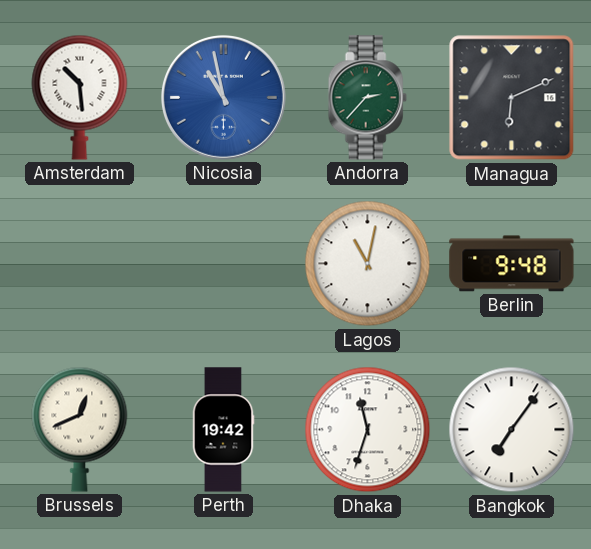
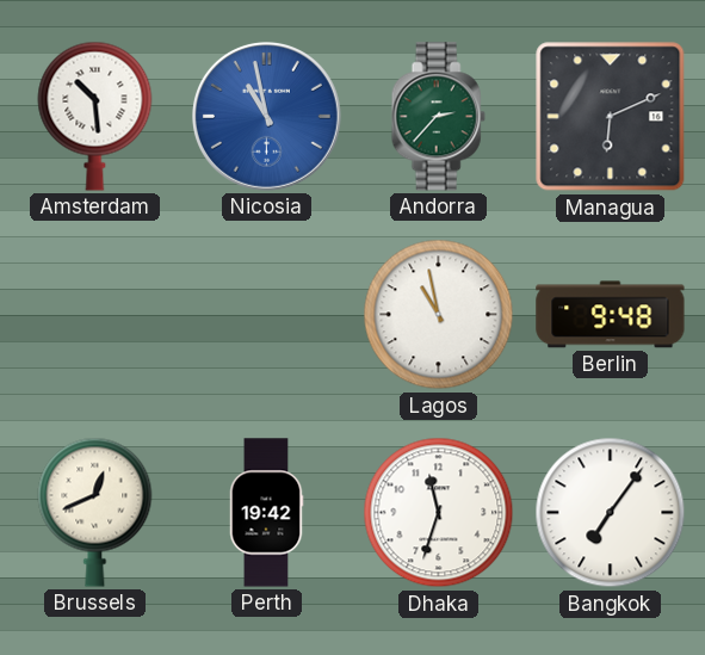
Lagos: 11:02 -> 10:58
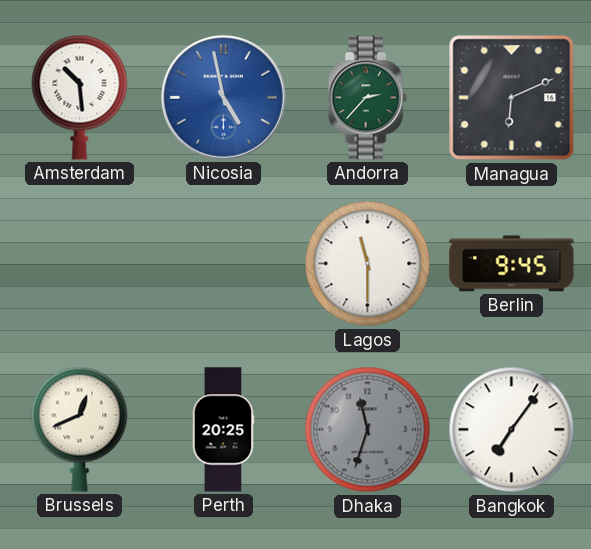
Nicosia: 10:58 -> 4:58
Lagos: 10:58 -> 11:30
Berlin: 9:48 -> 9:45
Perth: 19:42 -> 20:25
Dhaka dial: white -> grey
